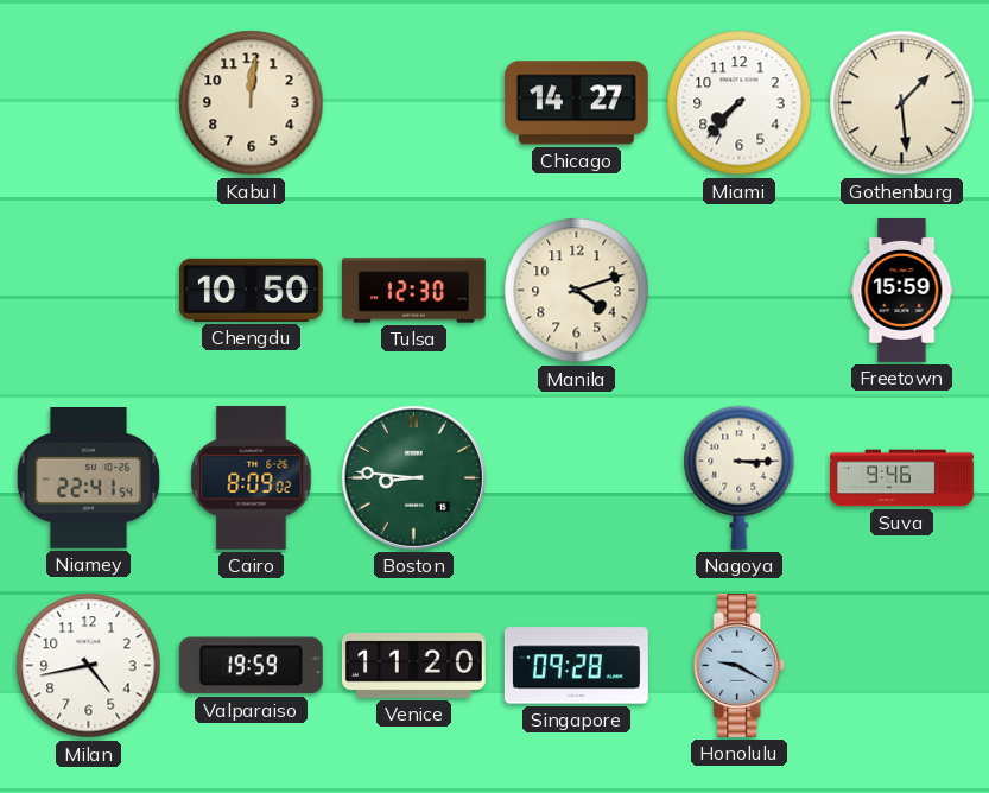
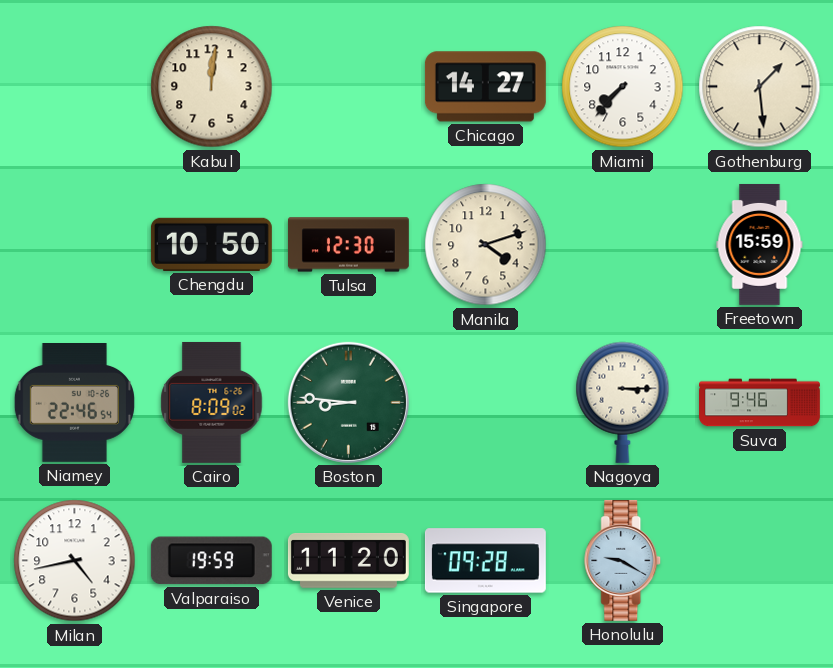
Niamey: 22:41 -> 22:46
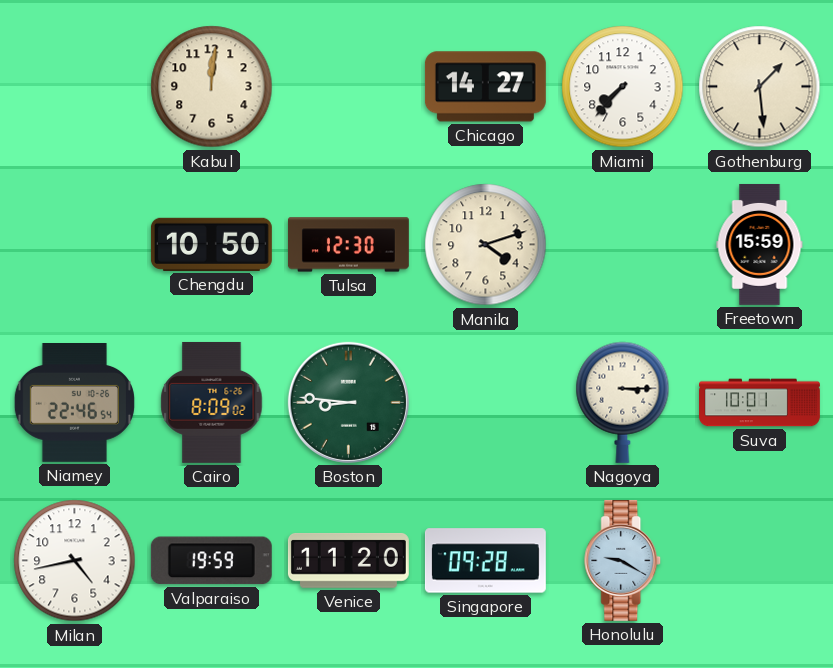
Suva: 9:46 -> 10:01
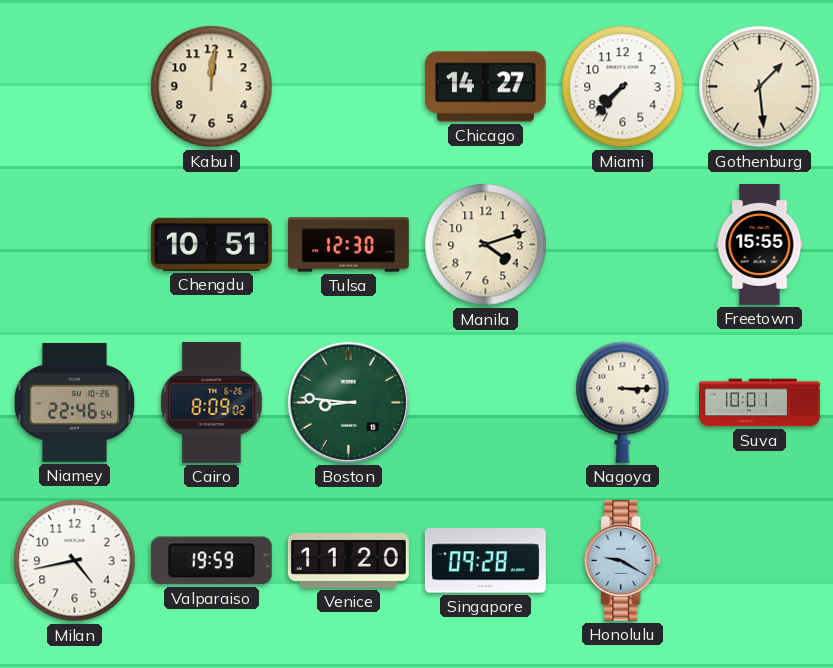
Chengdu: 10:50 -> 10:51
Freetown: 15:59 -> 15:55
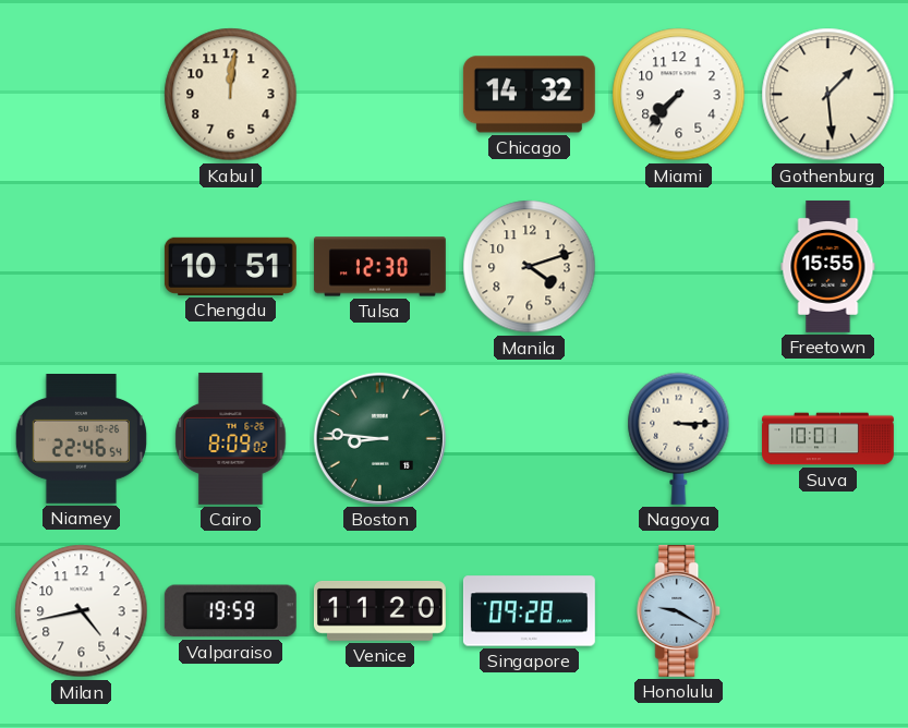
Chicago: 14:27 -> 14:32
